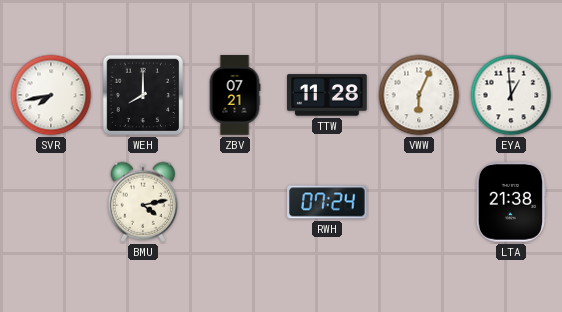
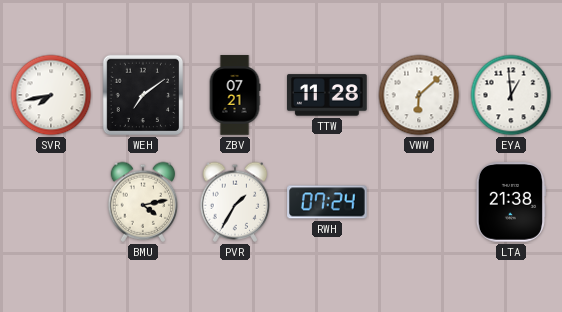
WEH: 8:00 -> 7:09
VWW: 6:04 -> 6:08
PVR: none -> 1:35
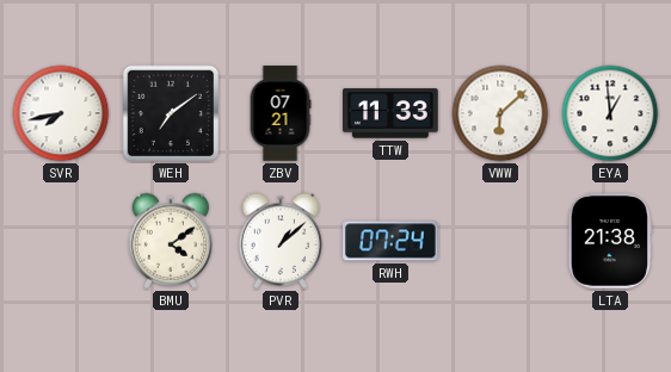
TTW: 11:28 -> 11:33
BMU: 4:13 -> 4:09
PVR: 1:35 -> 1:08
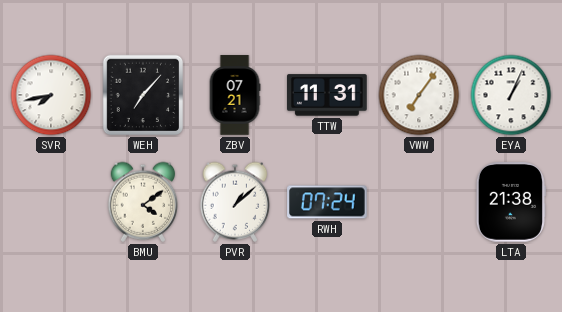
WEH: 7:09 -> 7:07
TTW: 11:33 -> 11:31
VWW: 6:08 -> 7:06
EYA: 12:59 -> 1:04
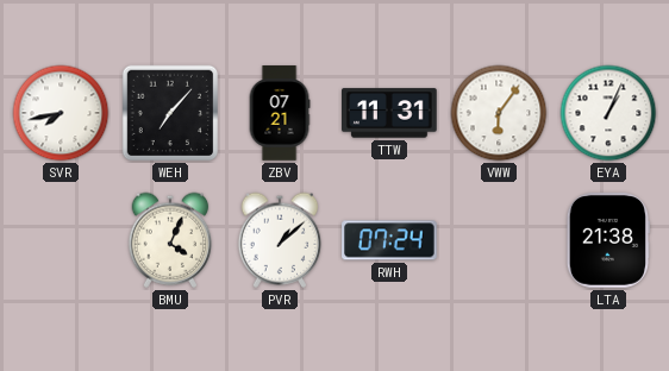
VWW: 7:06 -> 6:06
BMU: 4:09 -> 4:04
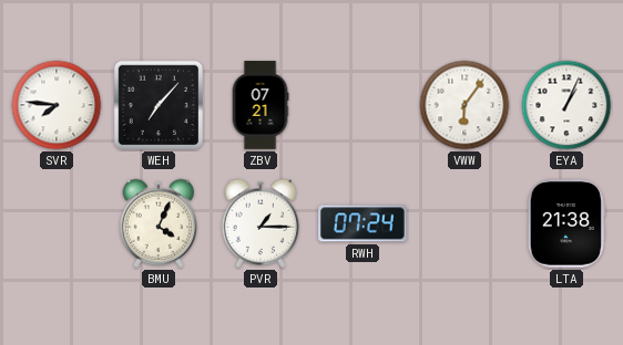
SVR: 7:43 -> 7:46
TTW: 11:31 -> none
PVR: 1:08 -> 1:15
